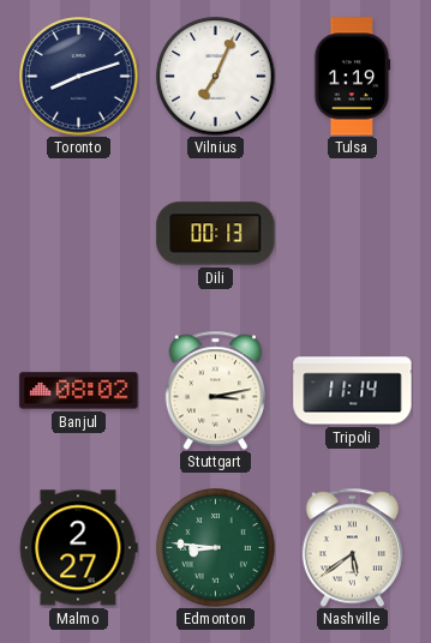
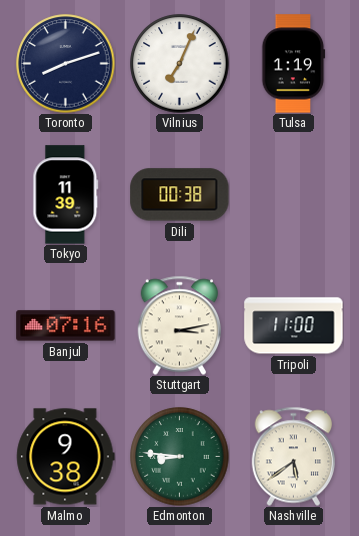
Tokyo: none -> 11:39
Dili: 00:13 -> 00:38
Banjul: 08:02 -> 07:16
Tripoli: 11:14 -> 11:00
Malmo: 2:27 -> 9:38
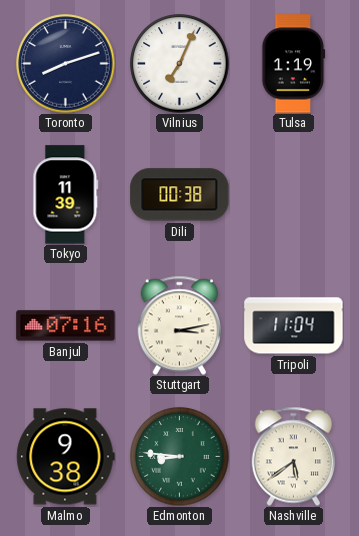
Tripoli: 11:00 -> 11:04
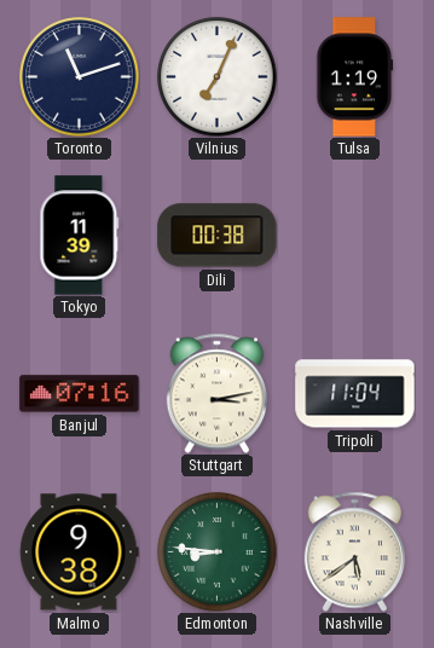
Toronto: 8:12 -> 11:12
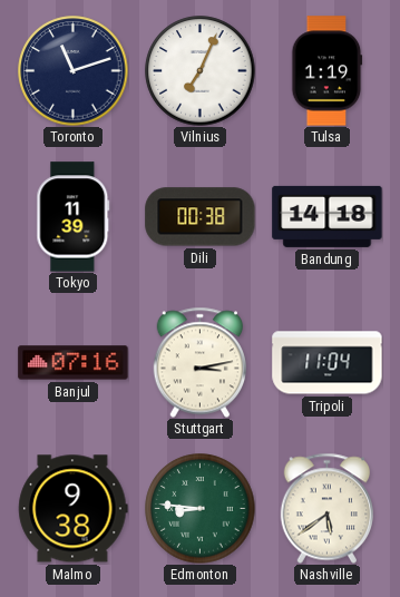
Bandung: none -> 14:18
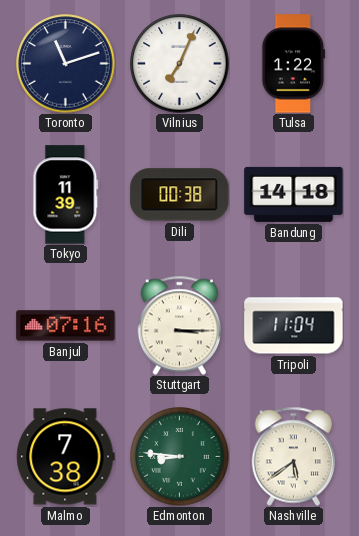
Tulsa: 1:19 -> 1:22
Stuttgart: 3:13 -> 3:15
Malmo: 9:38 -> 7:38
